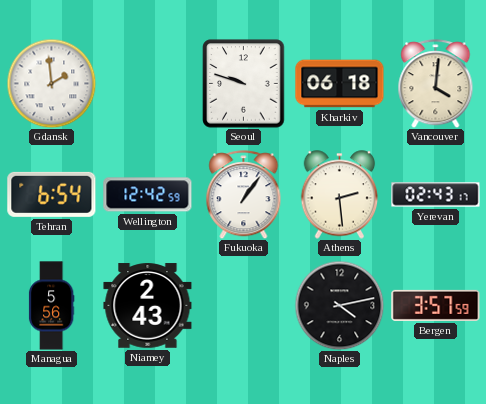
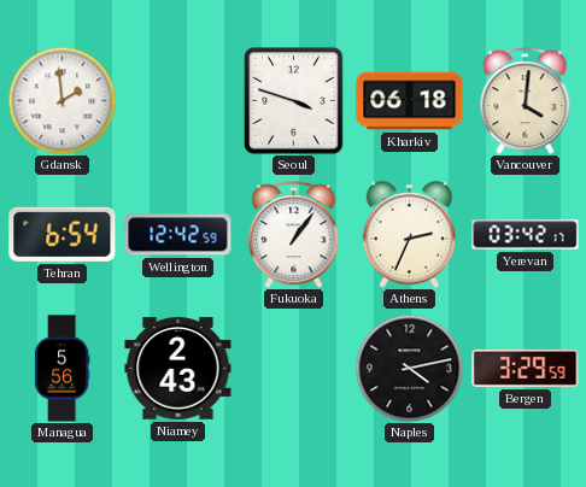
Seoul: 9:48 -> 3:48
Athens: 2:29 -> 2:34
Yerevan: 02:43 -> 03:42
Bergen: 3:57 -> 3:29
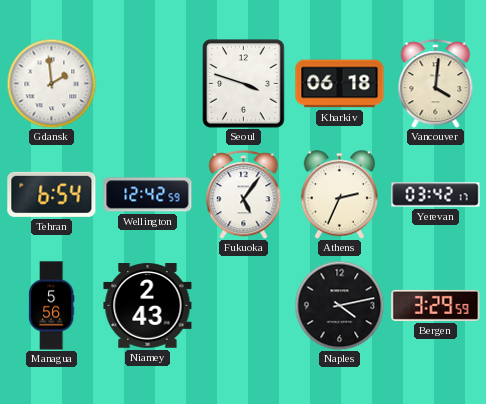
Fukuoka: 1:06 -> 5:06
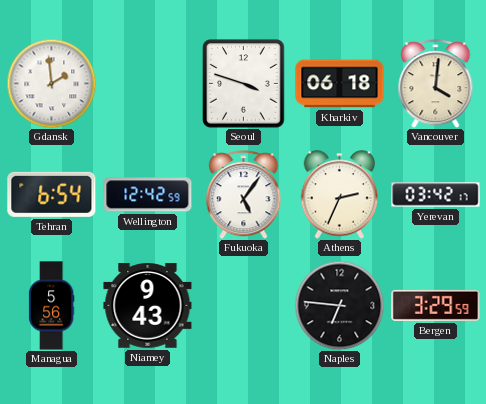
Niamey: 2:43 -> 9:43
Naples: 4:13 -> 6:46
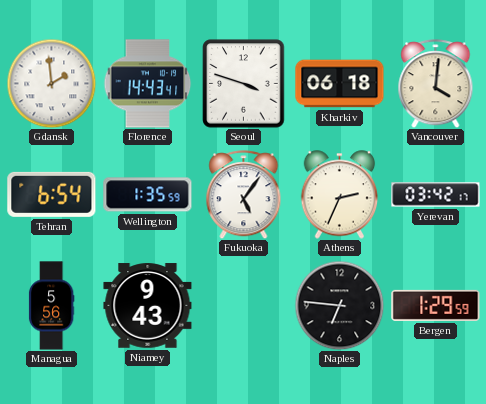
Florence: none -> 14:43
Wellington: 12:42 -> 1:35
Bergen: 3:29 -> 1:29
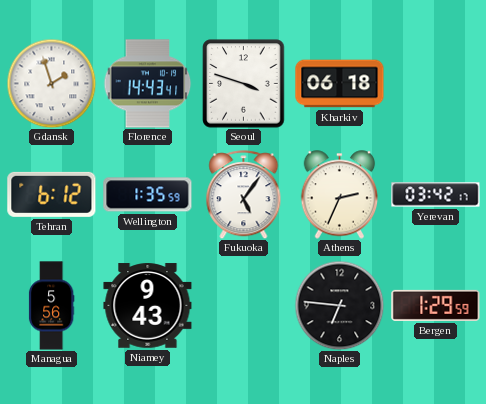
Gdansk: 1:59 -> 1:57
Vancouver: 4:01 -> none
Tehran: 6:54 -> 6:12
